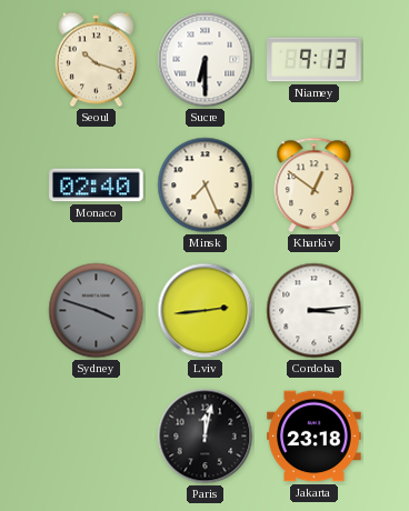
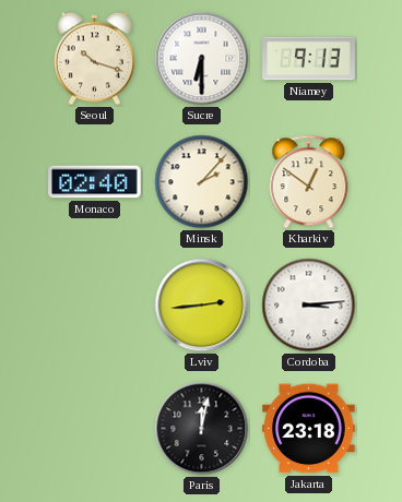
Minsk: 7:26 -> 2:07
Sydney: 3:48 -> none
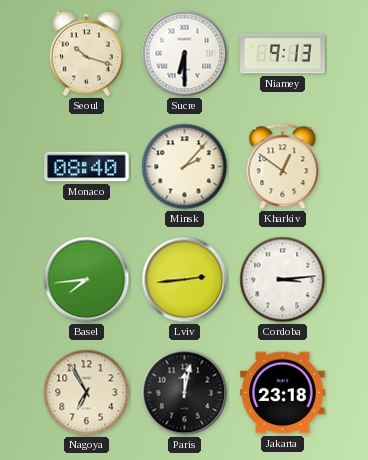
Monaco: 02:40 -> 08:40
Basel: none -> 7:44
Nagoya: none -> 6:55
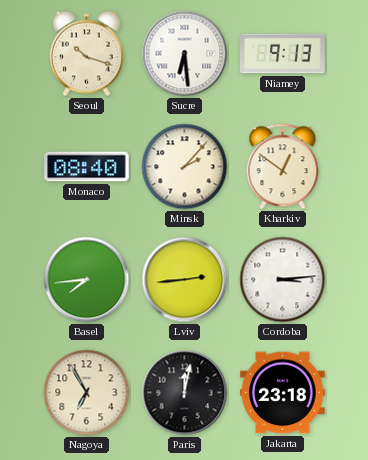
Sucre: 6:30 -> 6:29
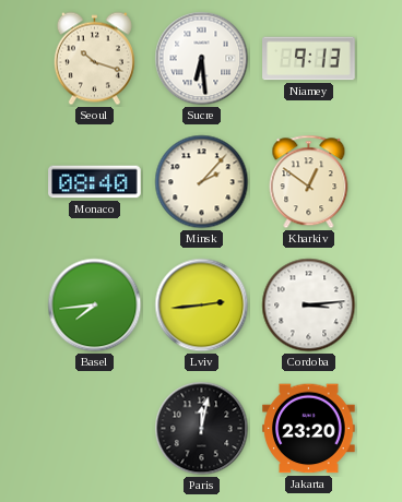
Nagoya: 6:55 -> none
Jakarta: 23:18 -> 23:20
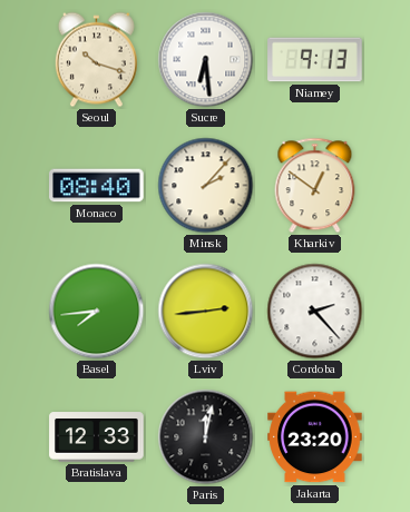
Cordoba: 3:14 -> 2:23
Bratislava: none -> 12:33
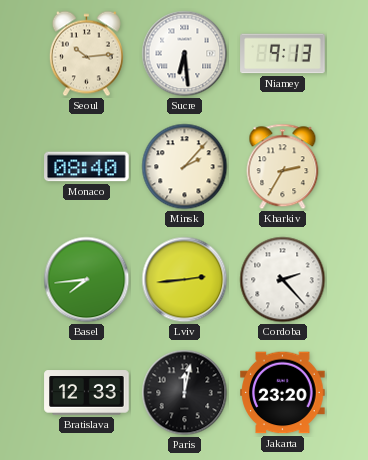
Seoul: 10:18 -> 10:14
Kharkiv: 12:51 -> 2:35
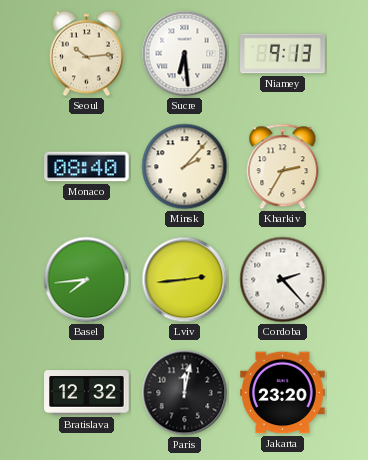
Bratislava: 12:33 -> 12:32
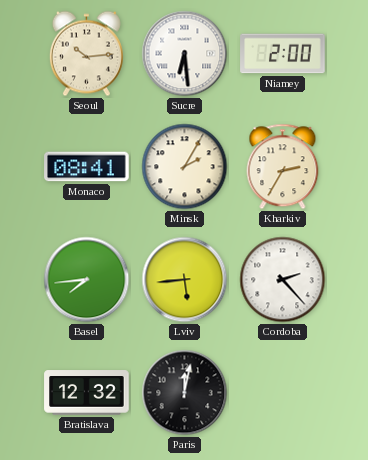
Niamey: 9:13 -> 2:00
Monaco: 08:40 -> 08:41
Minsk: 2:07 -> 2:05
Lviv: 2:44 -> 5:44
Jakarta: 23:20 -> none
